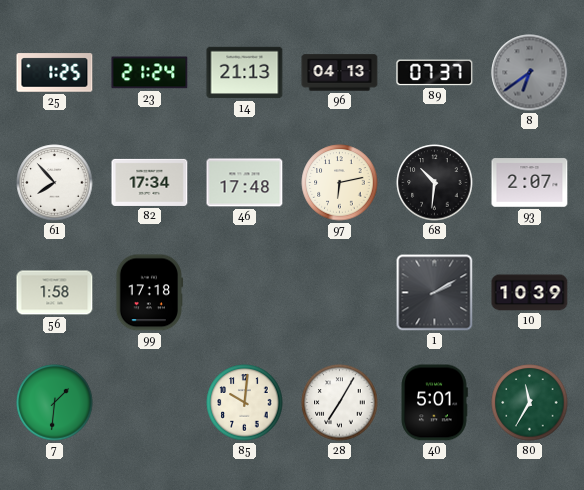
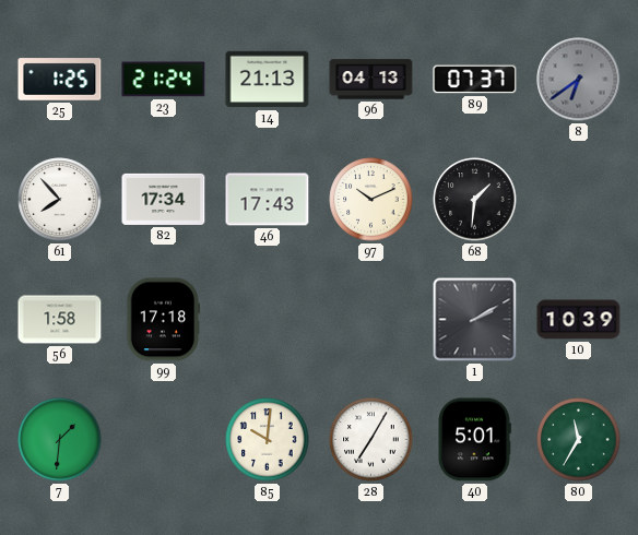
46: 17:48 -> 17:43
97: 6:13 -> 10:11
68: 10:31 -> 1:31
93: 2:07 -> none
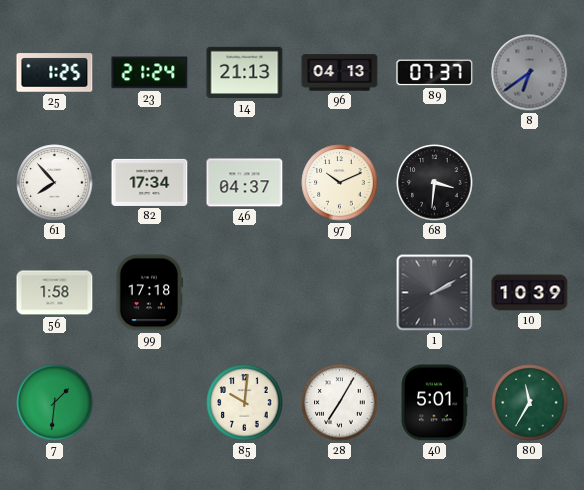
46: 17:43 -> 04:37
68: 1:31 -> 3:31
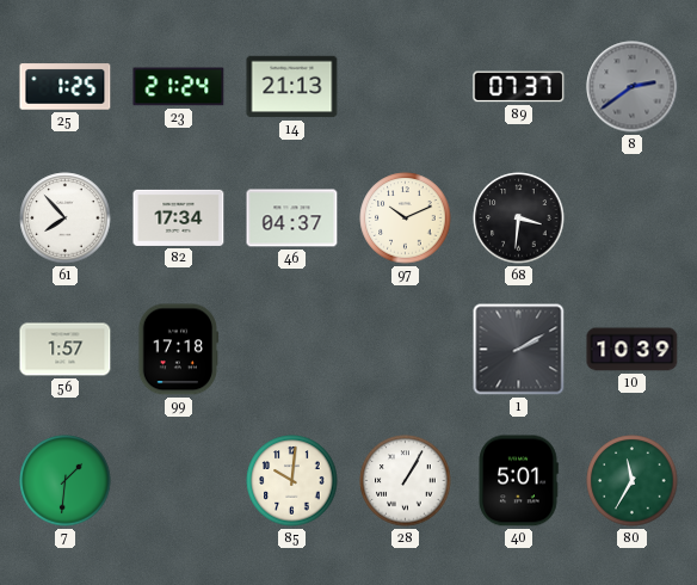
96: 04:13 -> none
8: 6:39 -> 2:39
56: 1:58 -> 1:57
28: 7:05 -> 1:05
